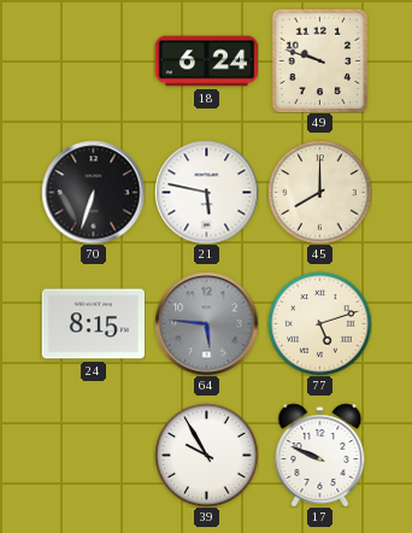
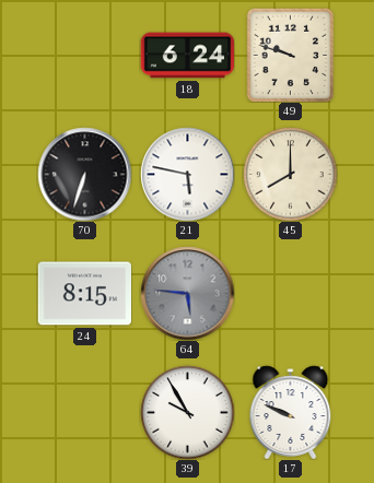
77: 5:12 -> none
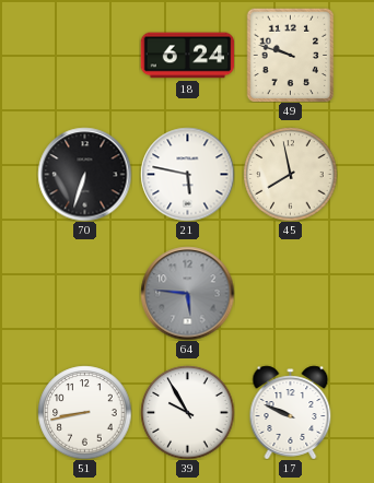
45: 8:00 -> 7:58
24: 8:15 -> none
51: none -> 8:43
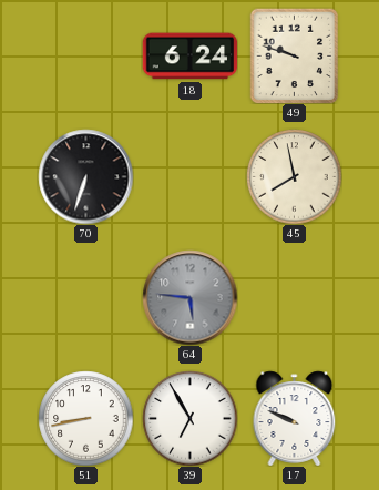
21: 5:47 -> none
39: 9:55 -> 6:55
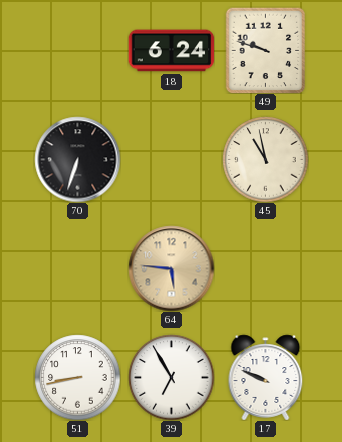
45: 7:58 -> 10:58
64 dial: grey -> champagne
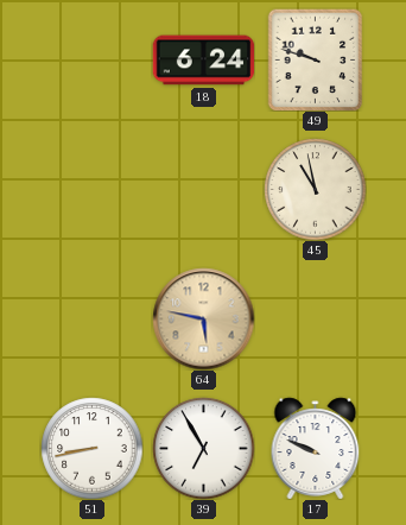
70: 6:33 -> none
64: 5:46 -> 5:47
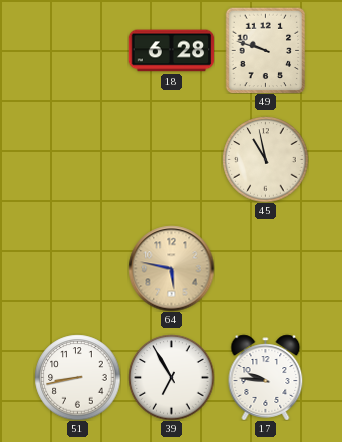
18: 6:24 -> 6:28
17: 9:49 -> 9:46
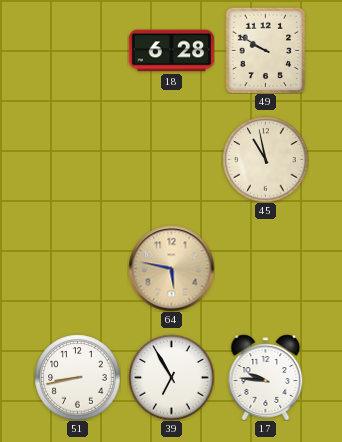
49: 9:48 -> 9:50
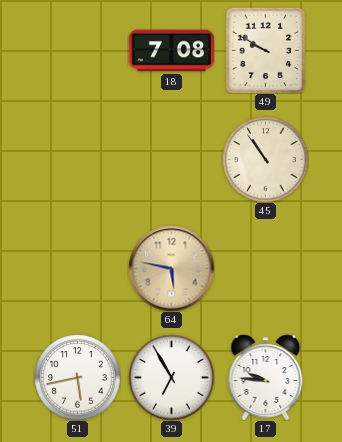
18: 6:28 -> 7:08
45: 10:58 -> 10:54
51: 8:43 -> 5:43
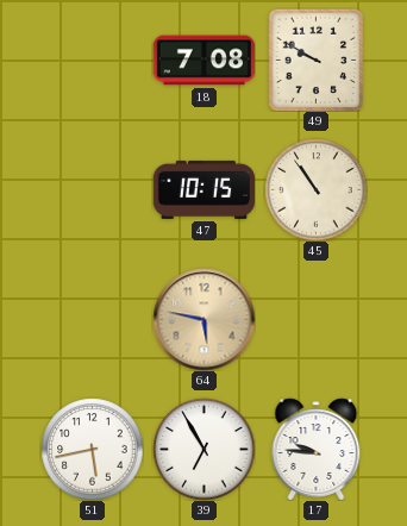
47: none -> 10:15
